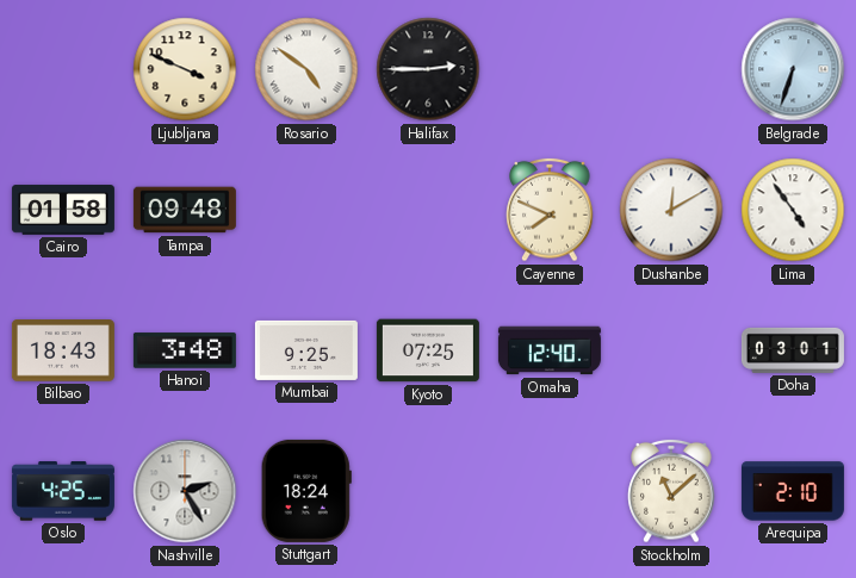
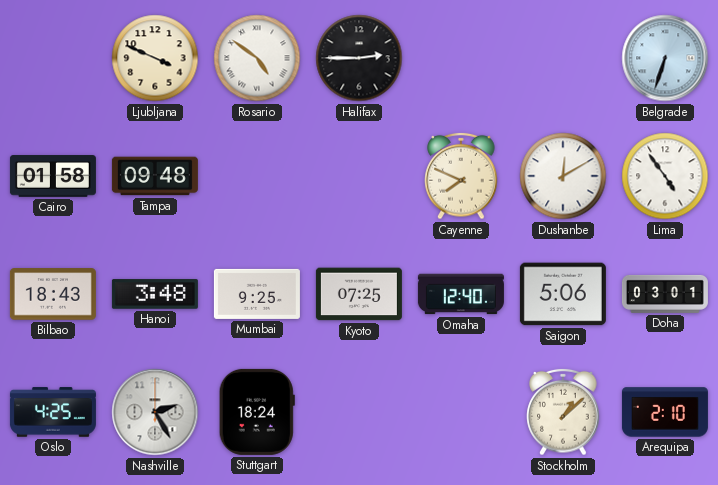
Saigon: none -> 5:06
Stockholm: 11:08 -> 1:08
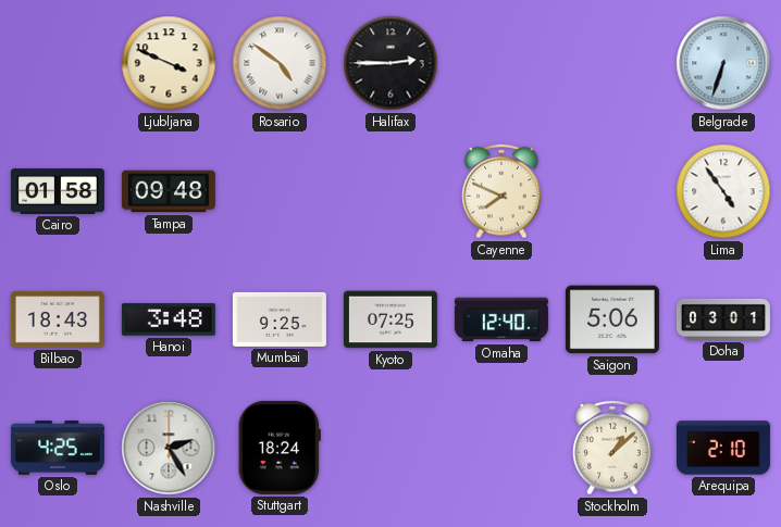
Dushanbe: 12:10 -> none
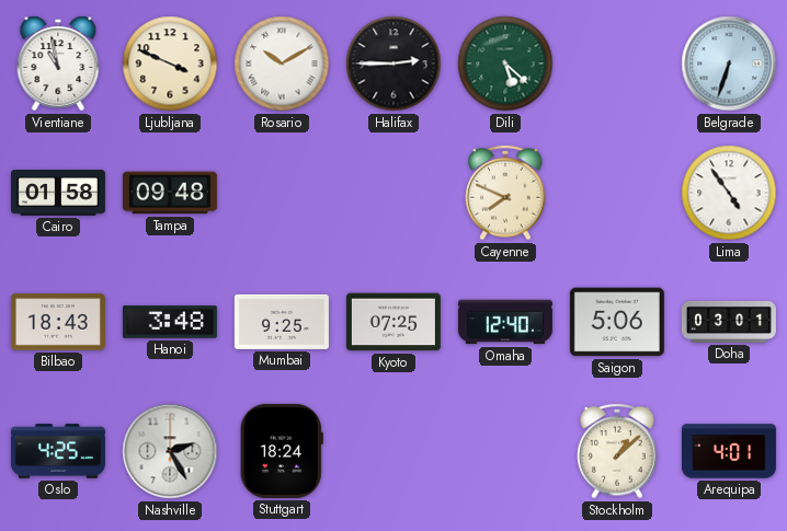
Vientiane: none -> 10:58
Rosario: 4:51 -> 10:10
Dili: none -> 5:22
Arequipa: 2:10 -> 4:01
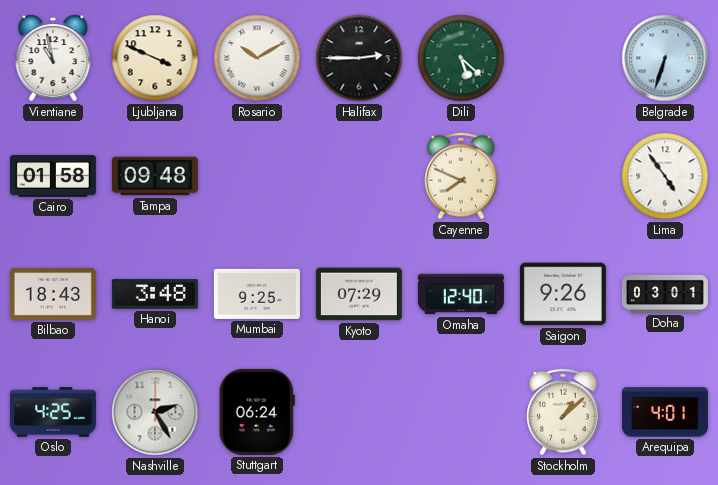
Kyoto: 07:25 -> 07:29
Saigon: 5:06 -> 9:26
Stuttgart: 18:24 -> 06:24
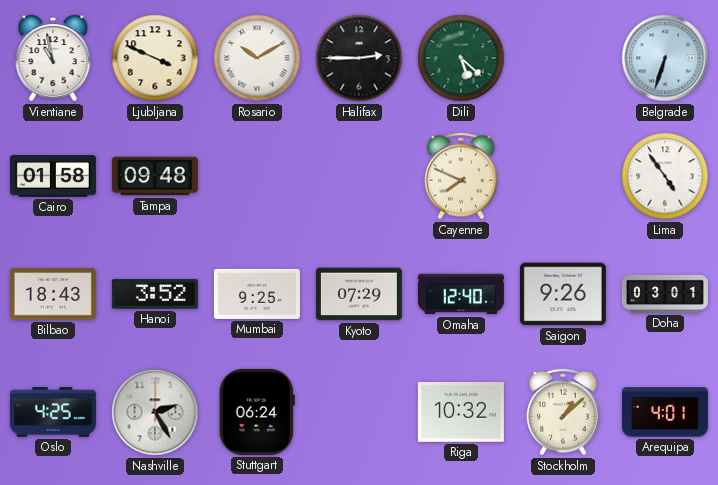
Hanoi: 3:48 -> 3:52
Riga: none -> 10:32
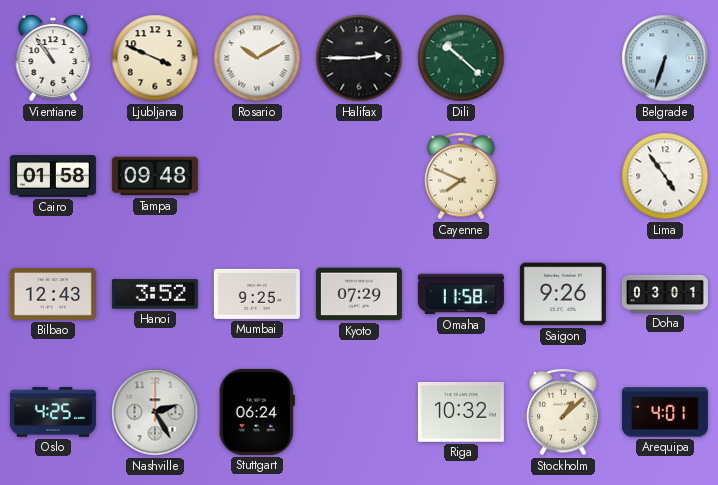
Vientiane: 10:58 -> 10:54
Dili: 5:22 -> 10:22
Bilbao: 18:43 -> 12:43
Omaha: 12:40 -> 11:58
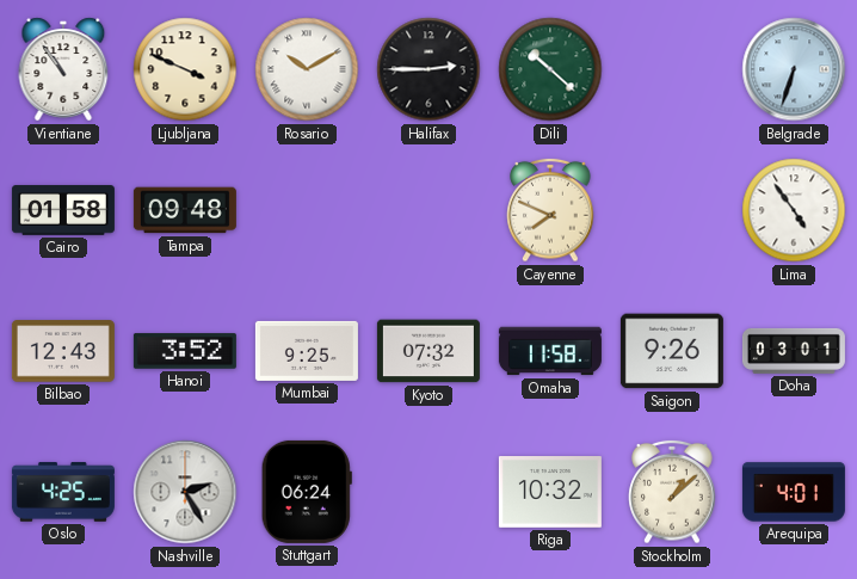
Kyoto: 07:29 -> 07:32
